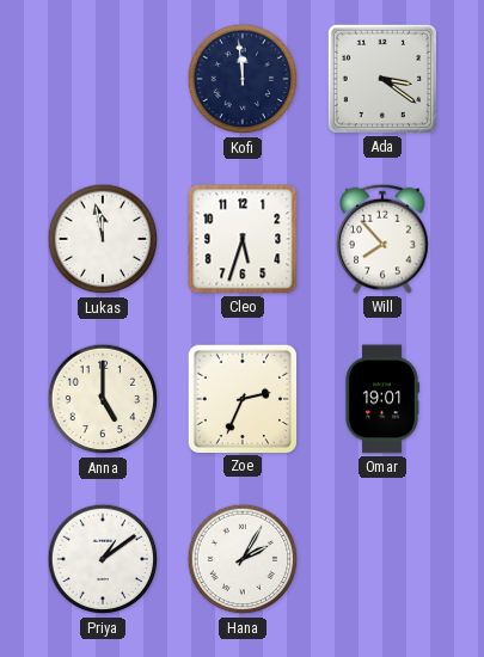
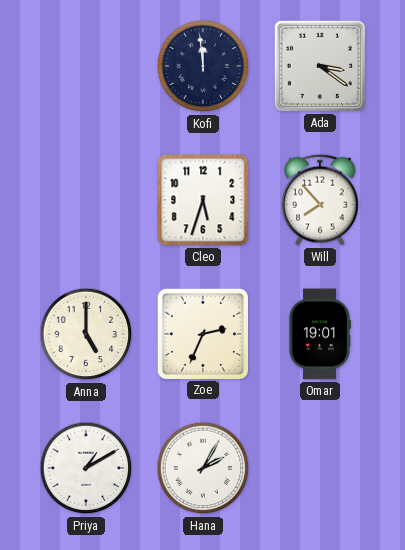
Lukas: 11:58 -> none
Priya: 1:09 -> 1:10
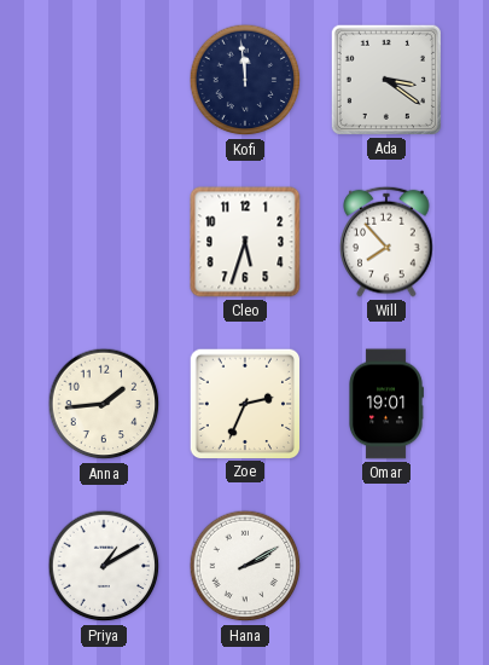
Anna: 5:00 -> 1:44
Hana: 2:05 -> 2:10
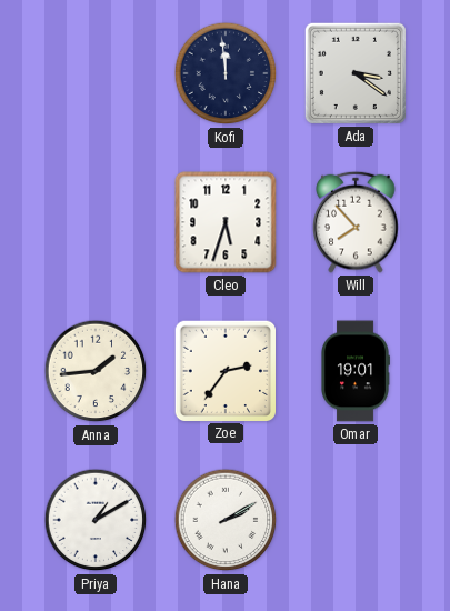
Zoe: 2:34 -> 2:36
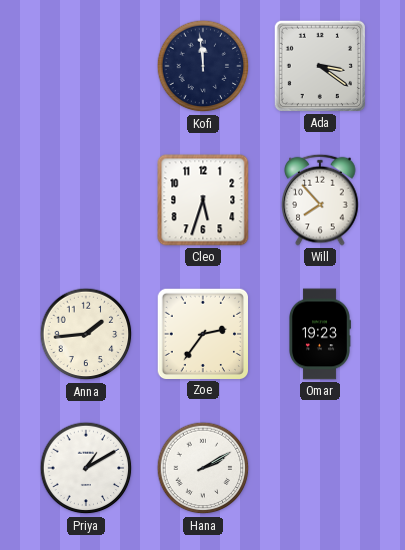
Omar: 19:01 -> 19:23
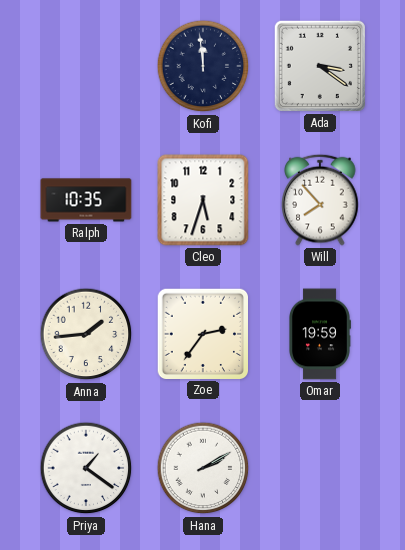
Ralph: none -> 10:35
Omar: 19:23 -> 19:59
Priya: 1:10 -> 1:21
